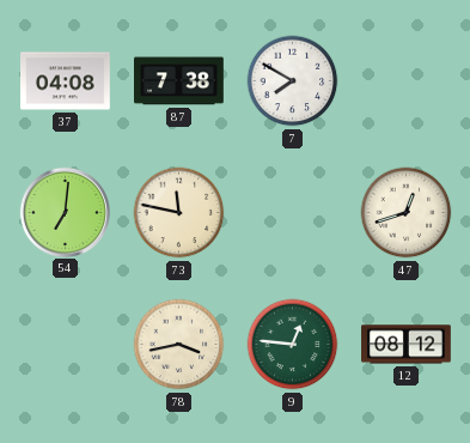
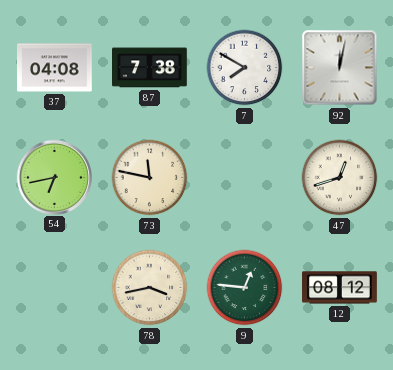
92: none -> 12:02
54: 7:01 -> 6:43
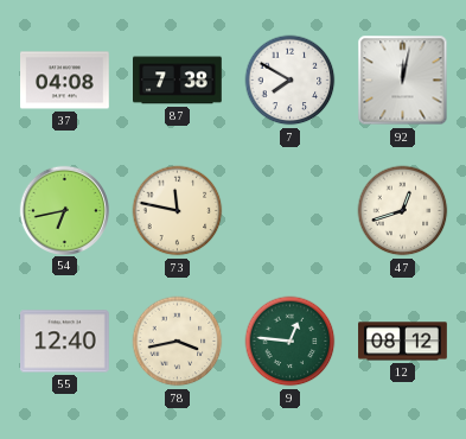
55: none -> 12:40
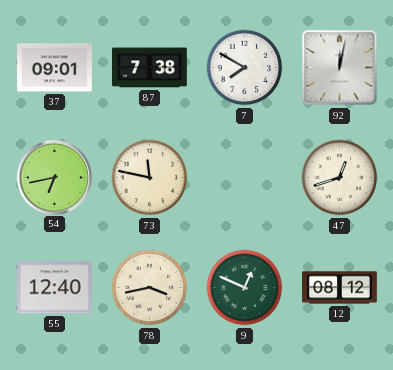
37: 04:08 -> 09:01
9: 12:46 -> 12:49
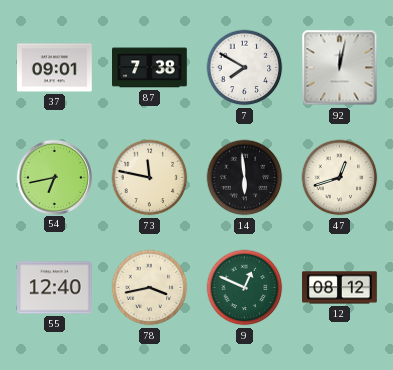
14: none -> 5:59
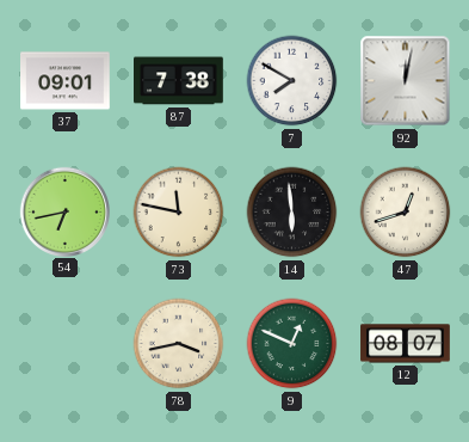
55: 12:40 -> none
12: 08:12 -> 08:07
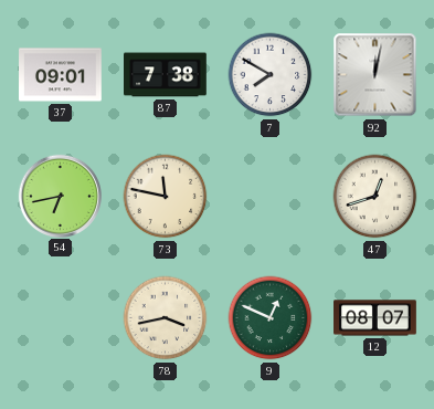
14: 5:59 -> none
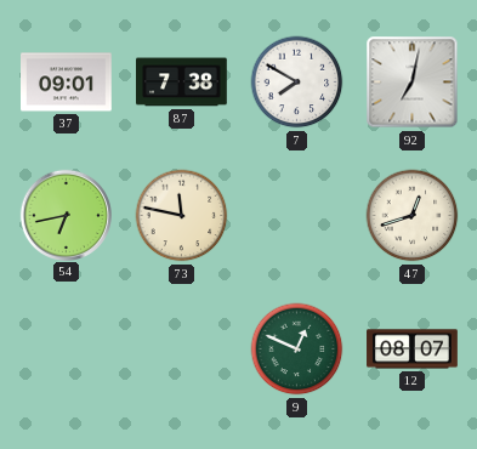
92: 12:02 -> 7:02
78: 3:43 -> none
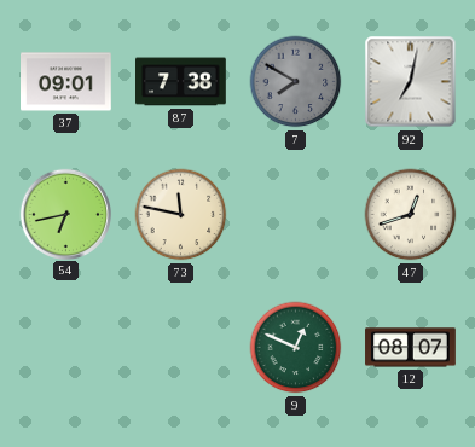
7 dial: white -> grey
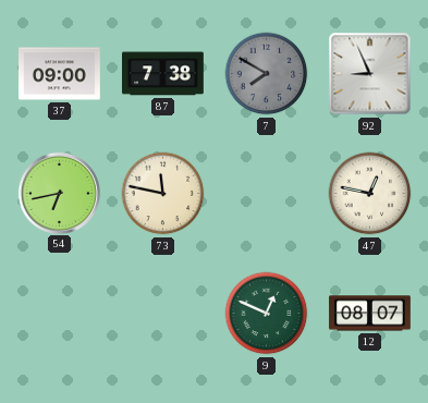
37: 09:01 -> 09:00
92: 7:02 -> 8:56
47: 12:42 -> 12:47
